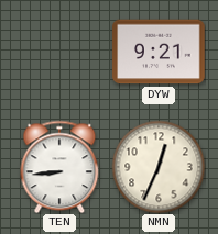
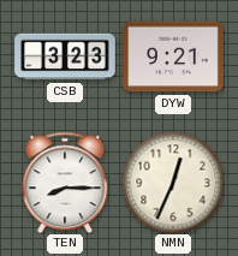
CSB: none -> 3:23
TEN: 8:44 -> 8:15
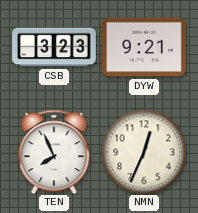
TEN: 8:15 -> 7:56
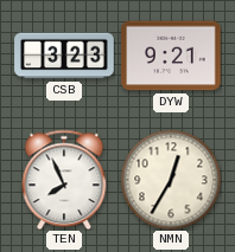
NMN: 12:34 -> 12:35
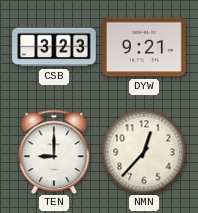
TEN: 7:56 -> 9:00
NMN: 12:35 -> 12:37
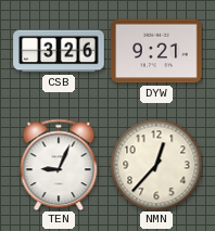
CSB: 3:23 -> 3:26
TEN: 9:00 -> 9:04
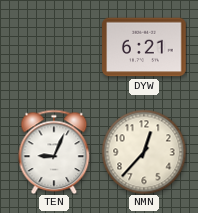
CSB: 3:26 -> none
DYW: 9:21 -> 6:21
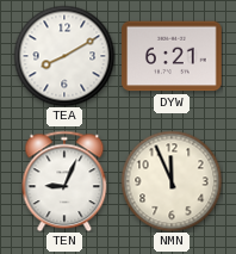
TEA: none -> 8:10
NMN: 12:37 -> 11:56
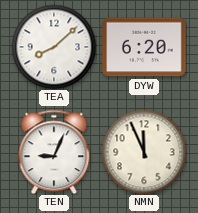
TEA: 8:10 -> 8:08
DYW: 6:21 -> 6:20
